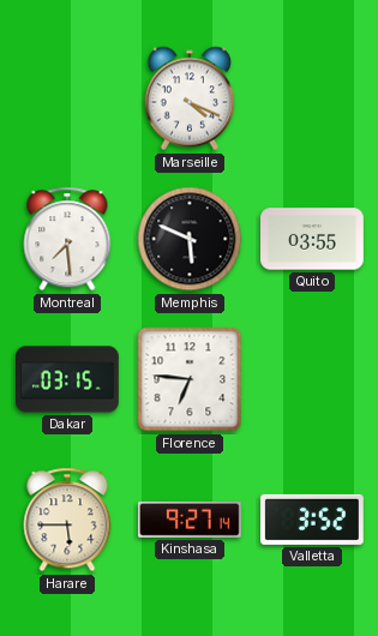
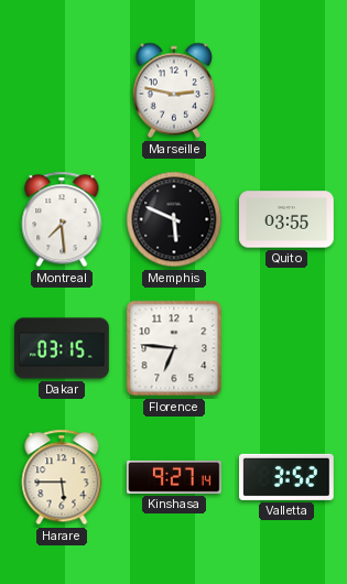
Marseille: 4:19 -> 2:47
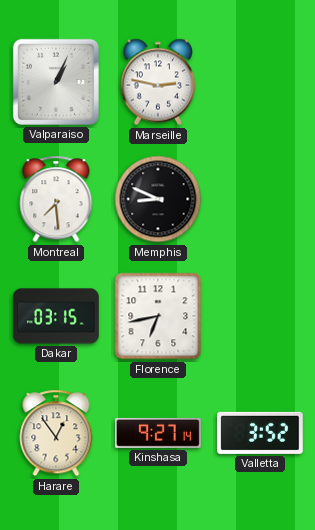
Valparaiso: none -> 1:04
Memphis: 5:49 -> 8:49
Quito: 03:55 -> none
Florence: 6:46 -> 6:43
Harare: 5:45 -> 12:54
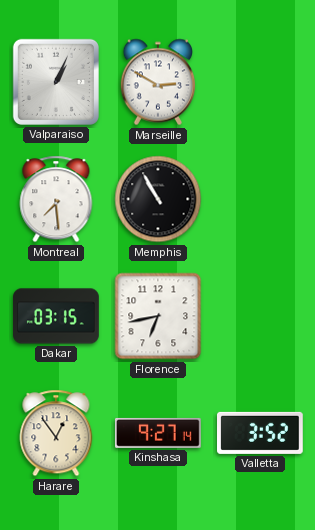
Marseille: 2:47 -> 2:50
Memphis: 8:49 -> 10:55
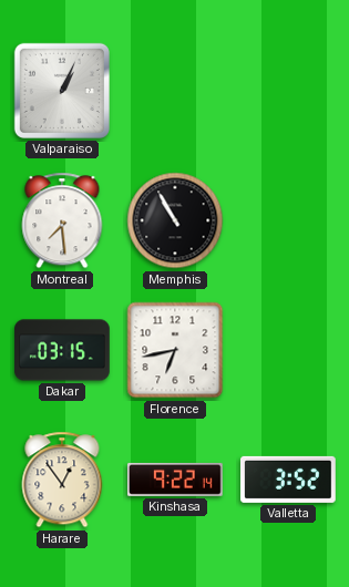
Marseille: 2:50 -> none
Kinshasa: 9:27 -> 9:22
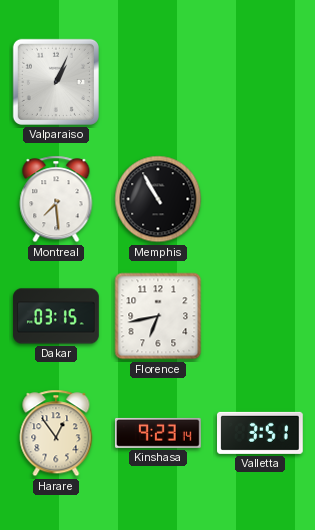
Kinshasa: 9:22 -> 9:23
Valletta: 3:52 -> 3:51
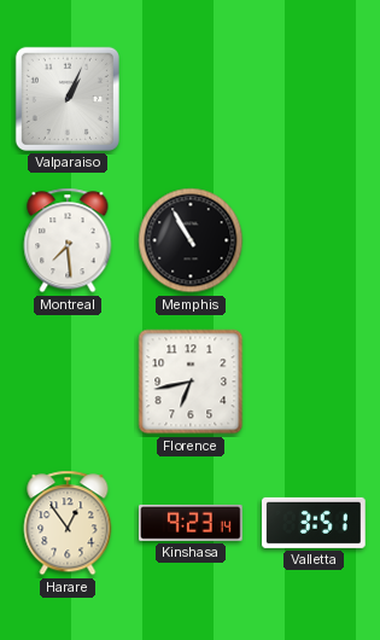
Dakar: 03:15 -> none
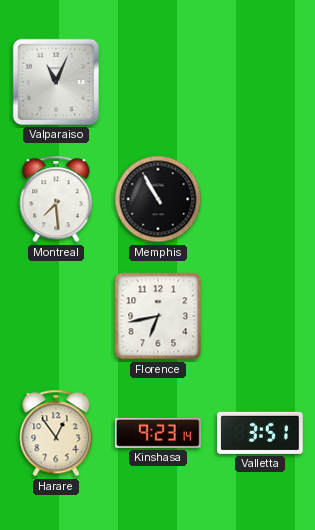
Valparaiso: 1:04 -> 11:04
